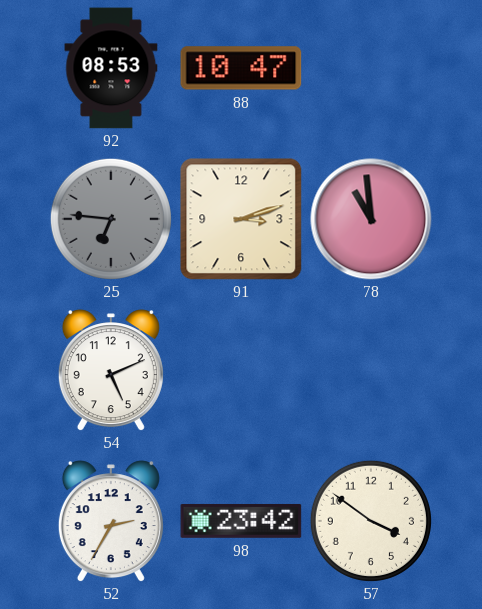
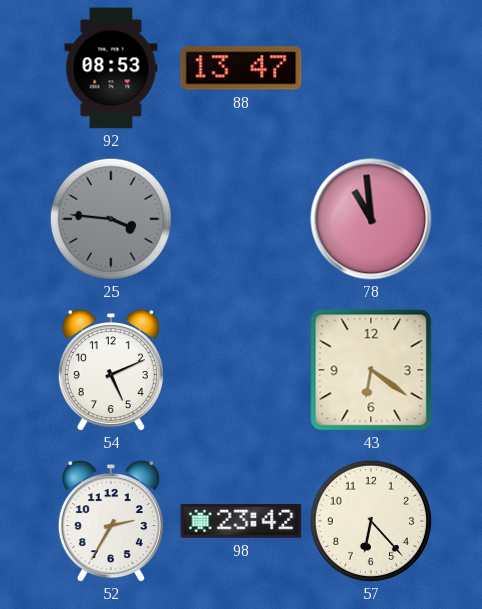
88: 10:47 -> 13:47
25: 6:46 -> 3:46
91: 3:12 -> none
43: none -> 6:21
57: 3:51 -> 6:23
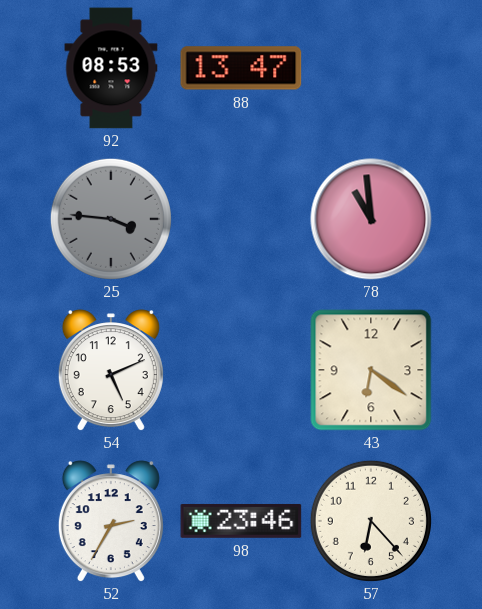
98: 23:42 -> 23:46
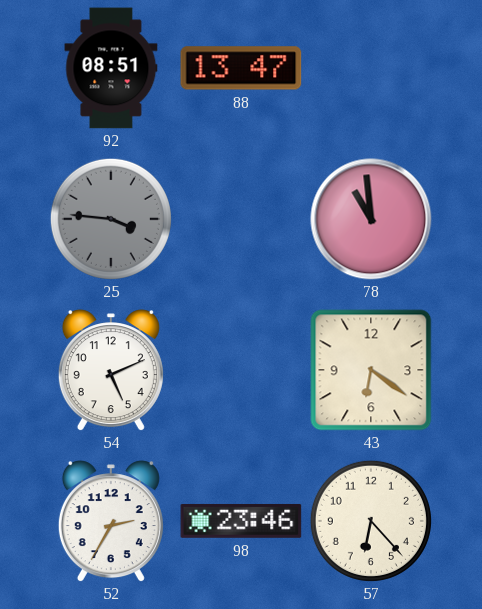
92: 08:53 -> 08:51
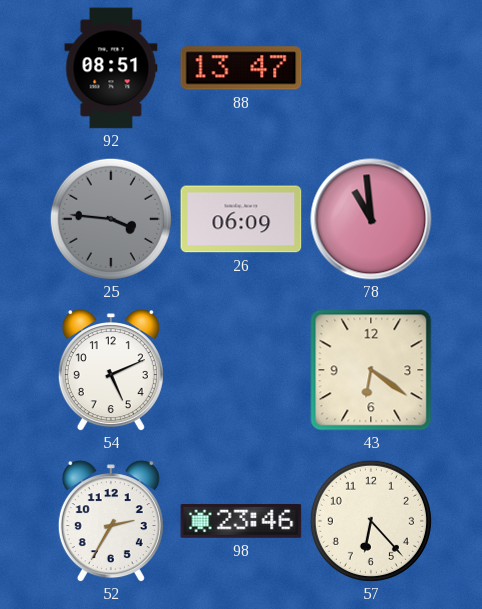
26: none -> 06:09
